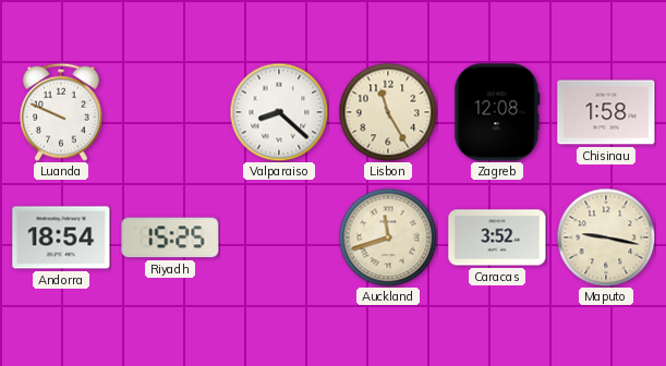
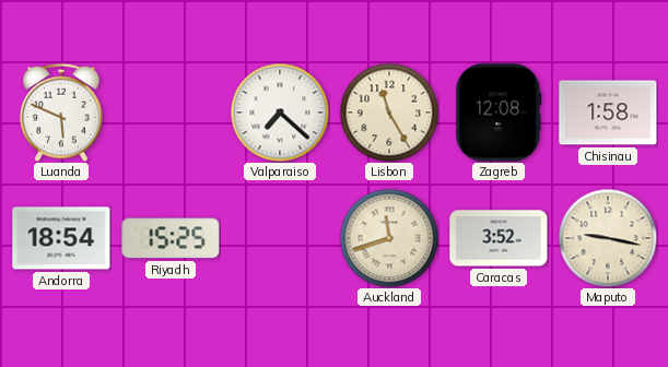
Luanda: 9:49 -> 5:49
Valparaiso: 8:22 -> 7:22
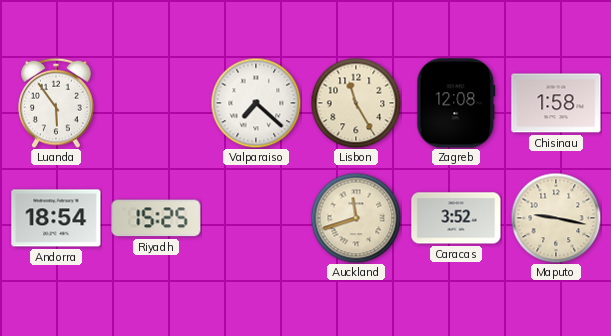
Luanda: 5:49 -> 5:54
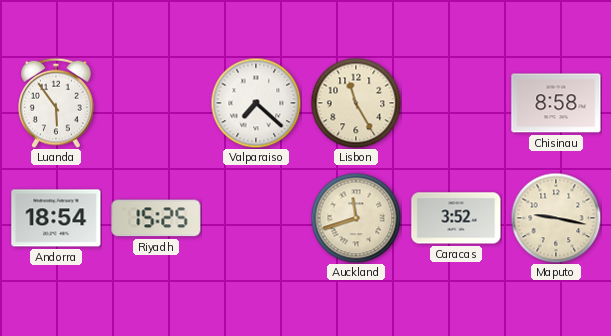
Zagreb: 12:08 -> none
Chisinau: 1:58 -> 8:58
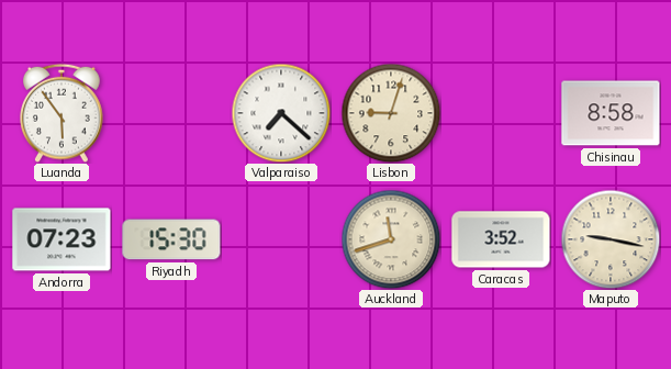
Lisbon: 11:25 -> 9:03
Andorra: 18:54 -> 07:23
Riyadh: 15:25 -> 15:30
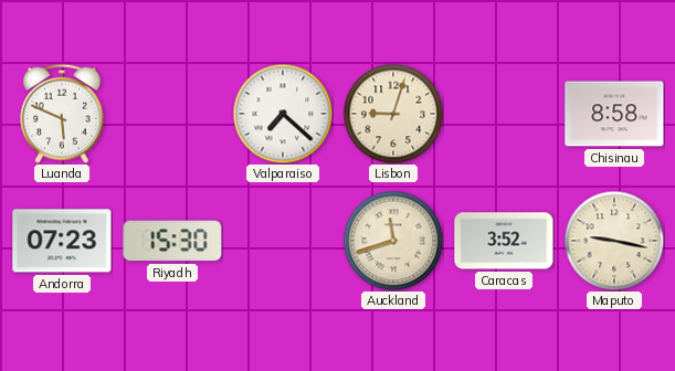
Luanda: 5:54 -> 5:49
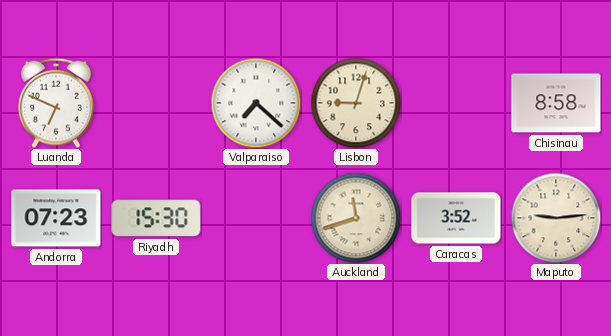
Luanda: 5:49 -> 6:49
Maputo: 9:17 -> 9:14
